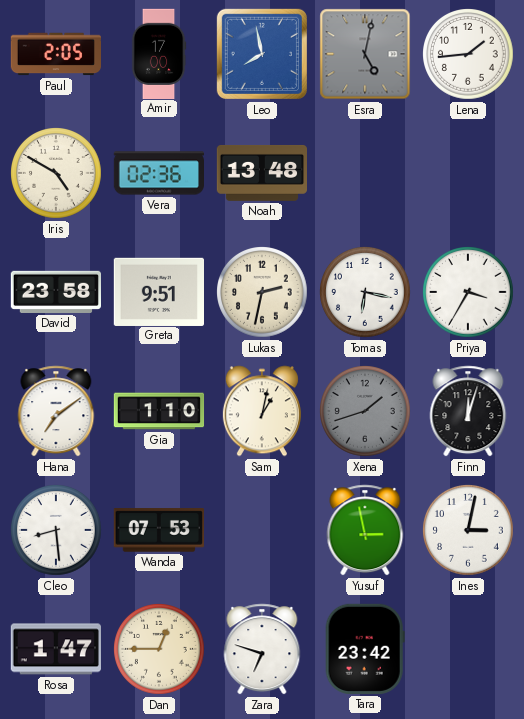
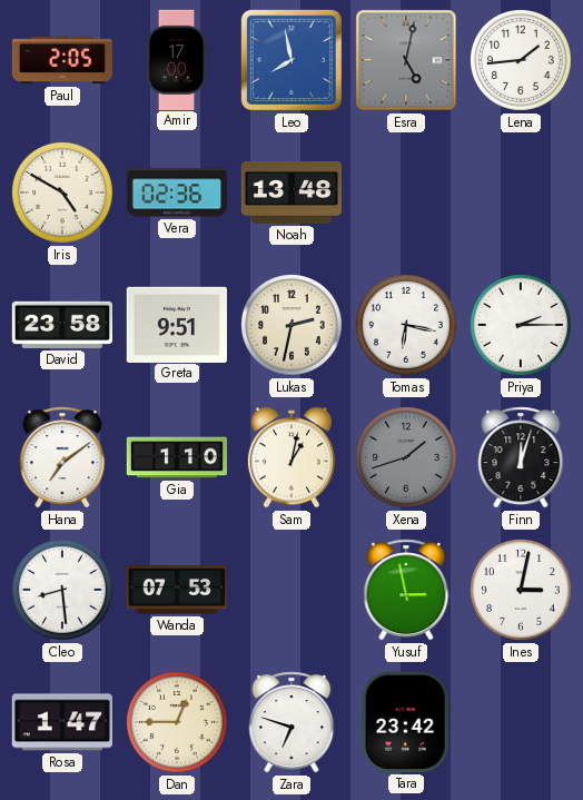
Priya: 3:35 -> 2:15
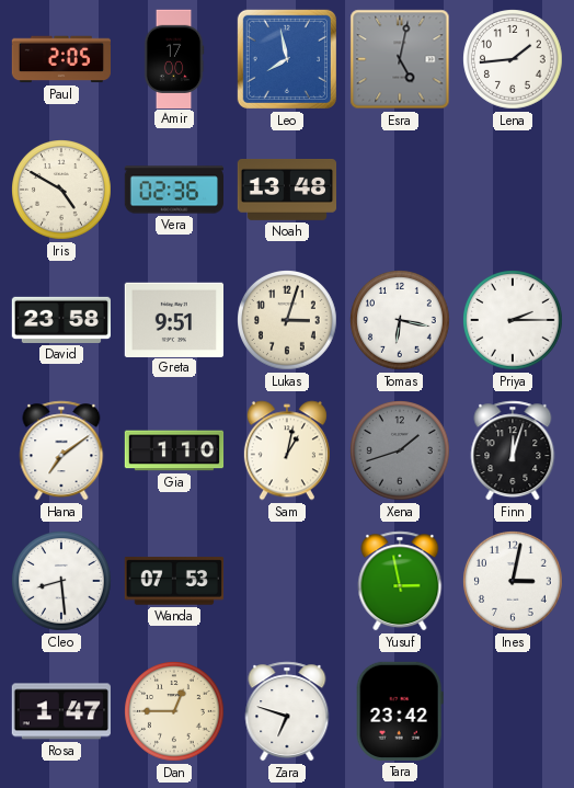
Lukas: 2:32 -> 3:03
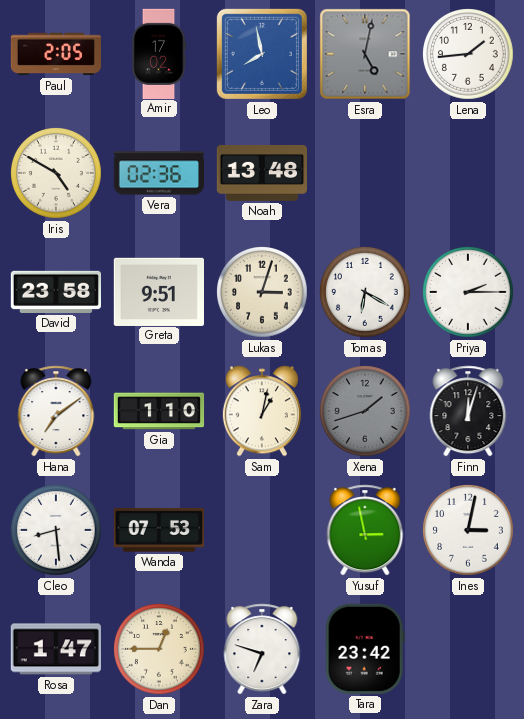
Amir: 17:00 -> 17:02
Tomas: 6:17 -> 6:20
